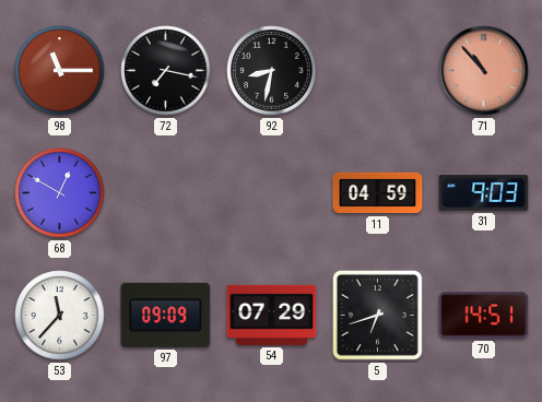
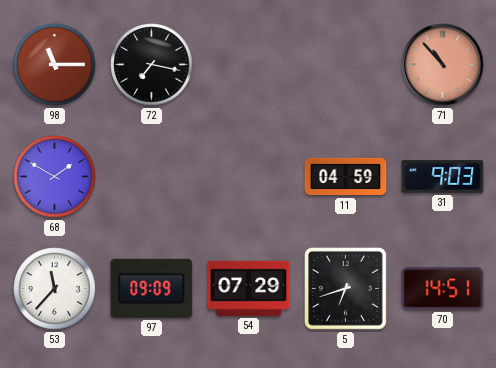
92: 8:32 -> none
68: 12:50 -> 1:50
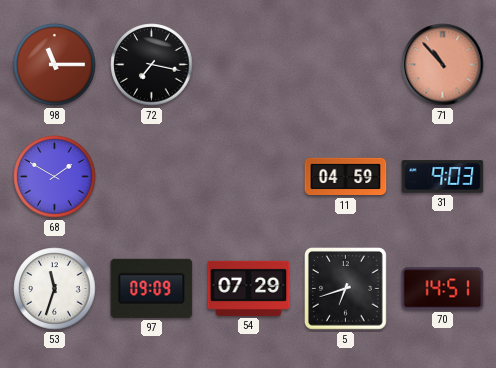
53: 11:37 -> 11:33
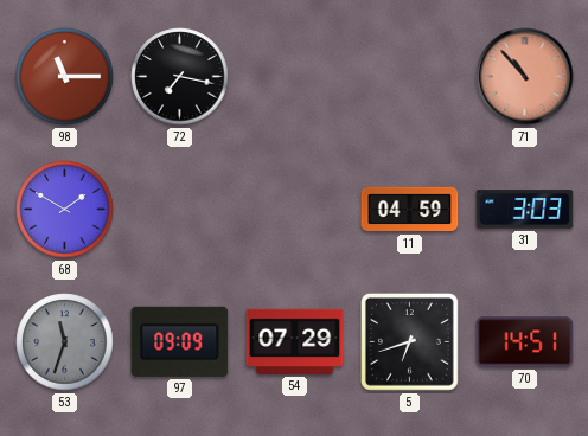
31: 9:03 -> 3:03
53 dial: white -> grey
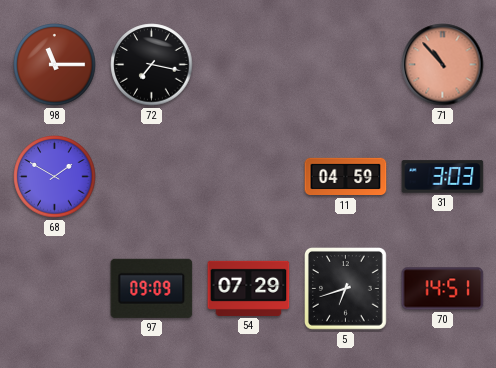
53: 11:33 -> none
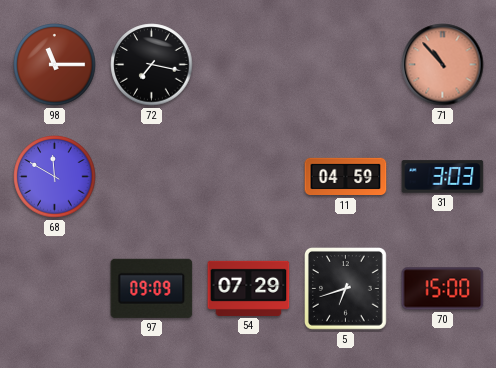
68: 1:50 -> 11:50
70: 14:51 -> 15:00
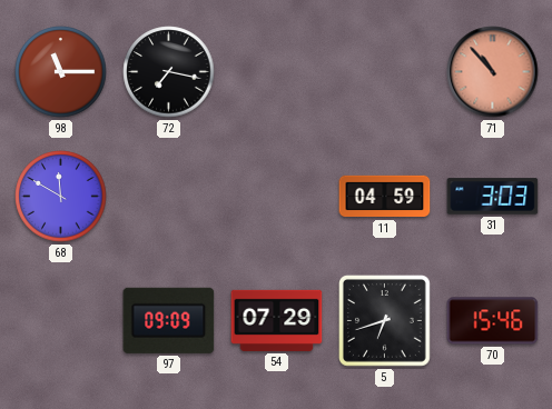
70: 15:00 -> 15:46
